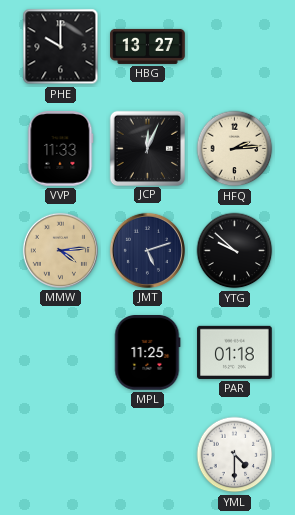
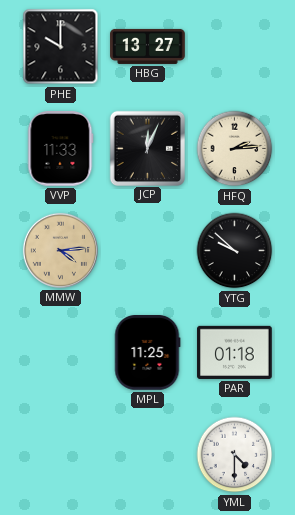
JMT: 5:12 -> none
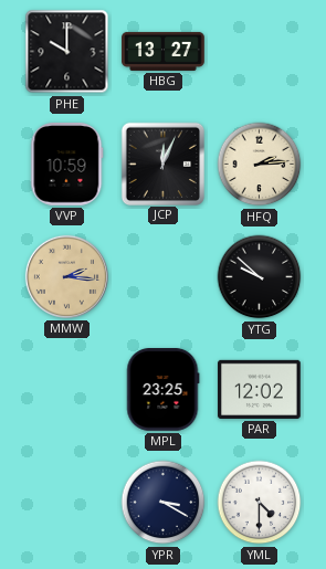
VVP: 11:33 -> 10:59
MMW: 4:14 -> 2:16
MPL: 11:25 -> 23:25
PAR: 01:18 -> 12:02
YPR: none -> 3:20
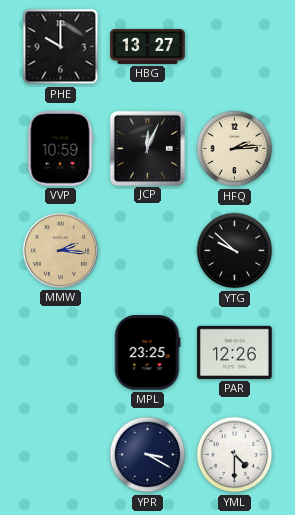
PAR: 12:02 -> 12:26
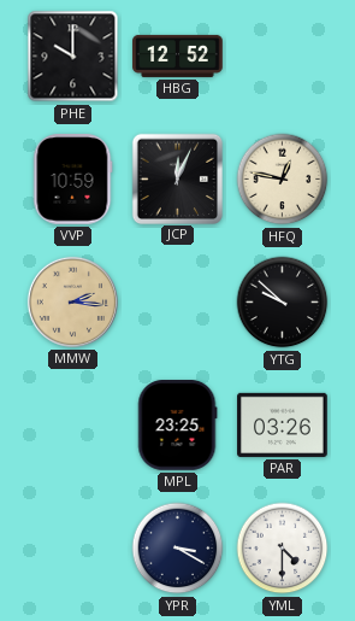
HBG: 13:27 -> 12:52
HFQ: 2:14 -> 12:47
PAR: 12:26 -> 03:26
